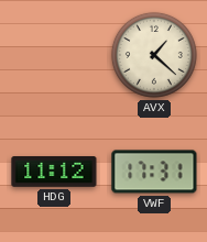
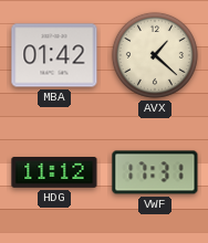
MBA: none -> 01:42
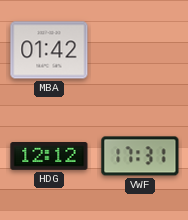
AVX: 1:22 -> none
HDG: 11:12 -> 12:12
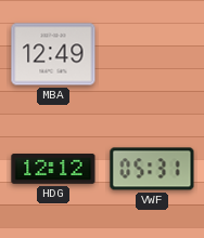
MBA: 01:42 -> 12:49
VWF: 17:31 -> 05:31
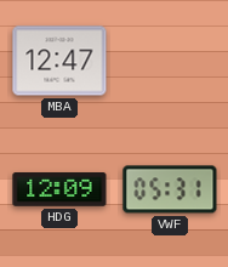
MBA: 12:49 -> 12:47
HDG: 12:12 -> 12:09
